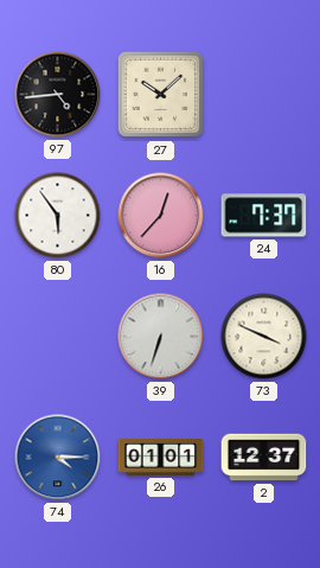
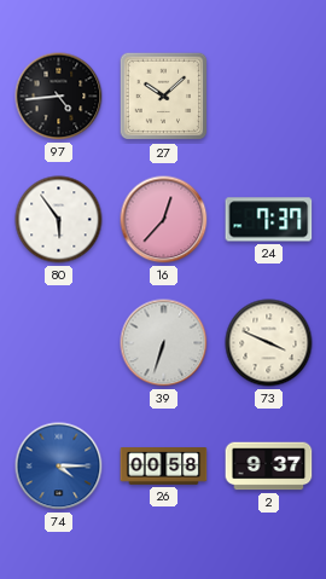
26: 01:01 -> 00:58
2: 12:37 -> 9:37
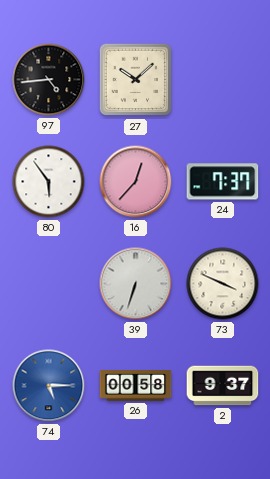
74: 4:15 -> 5:15
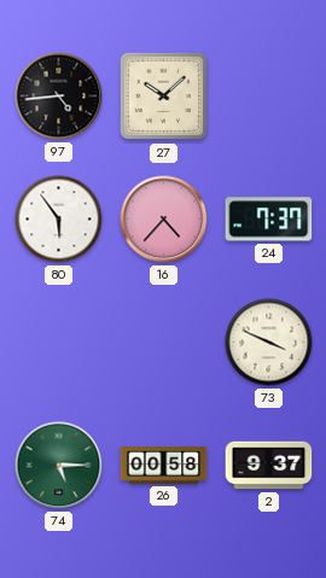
16: 12:37 -> 4:37
39: 6:33 -> none
74 dial: blue -> green
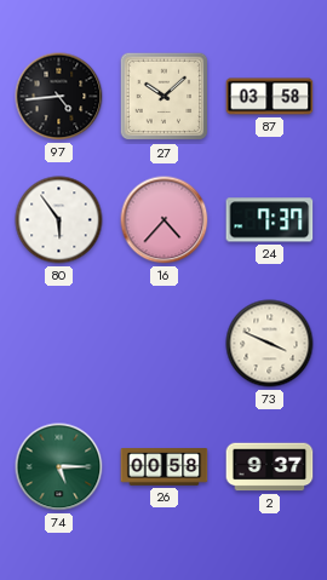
87: none -> 03:58
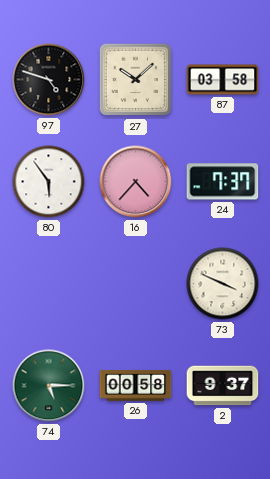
97: 4:44 -> 4:48
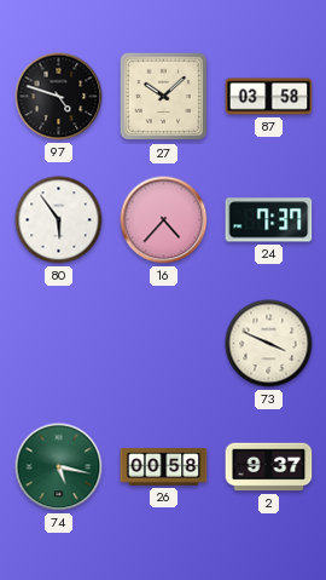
74: 5:15 -> 5:17
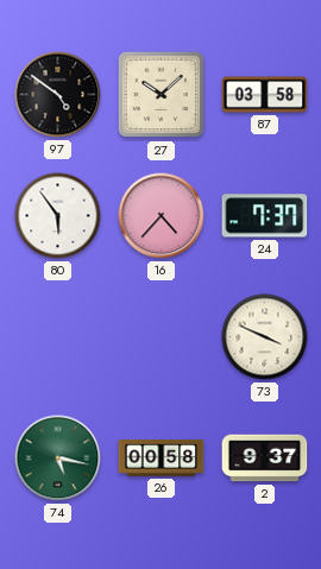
97: 4:48 -> 4:51
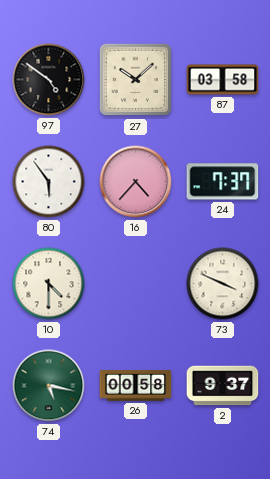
10: none -> 4:30
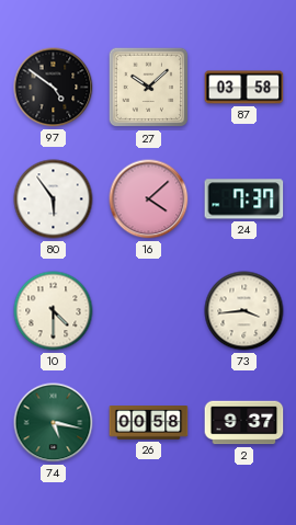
16: 4:37 -> 4:08
73: 3:49 -> 3:44
